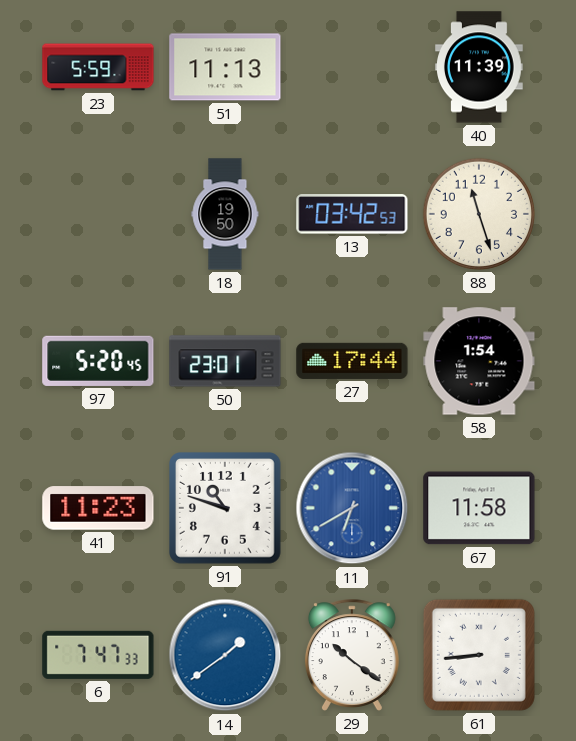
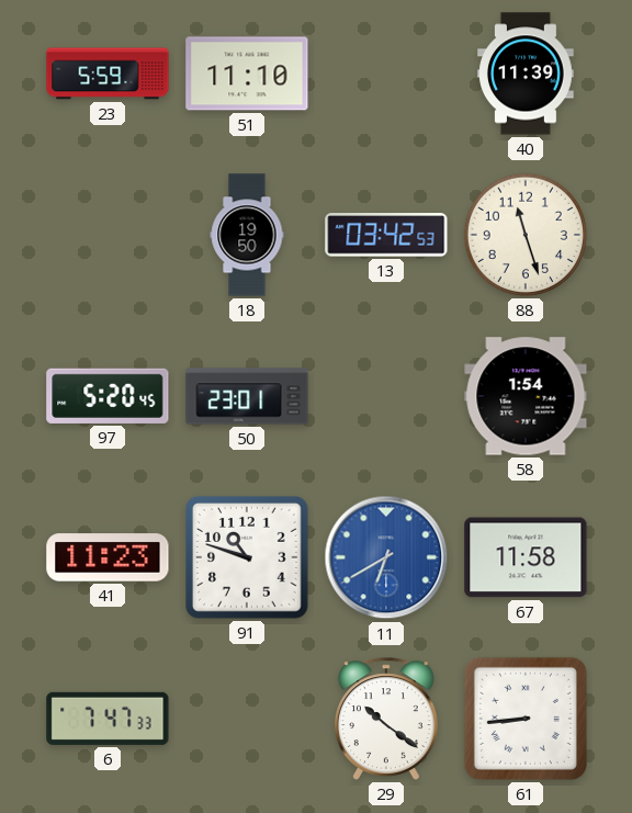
51: 11:13 -> 11:10
27: 17:44 -> none
14: 1:39 -> none
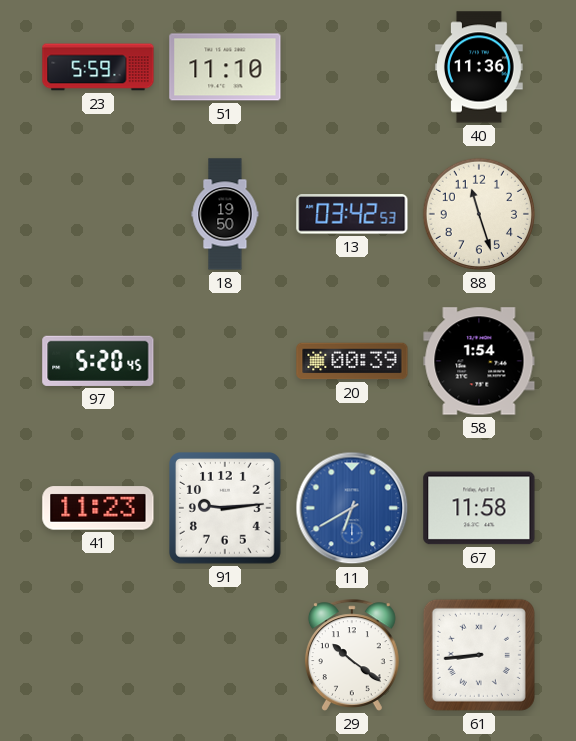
40: 11:39 -> 11:36
50: 23:01 -> none
20: none -> 00:39
91: 10:48 -> 9:14
6: 7:47 -> none
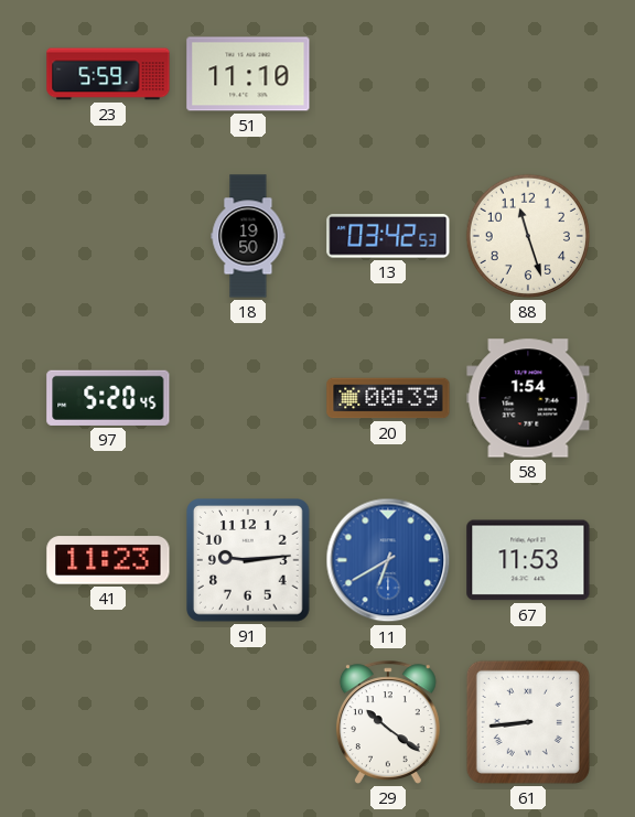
40: 11:36 -> none
67: 11:58 -> 11:53
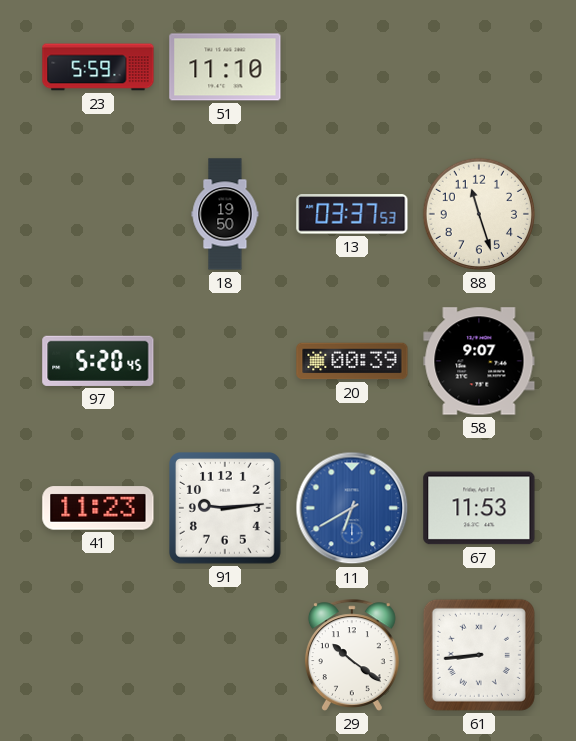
13: 03:42 -> 03:37
58: 1:54 -> 9:07
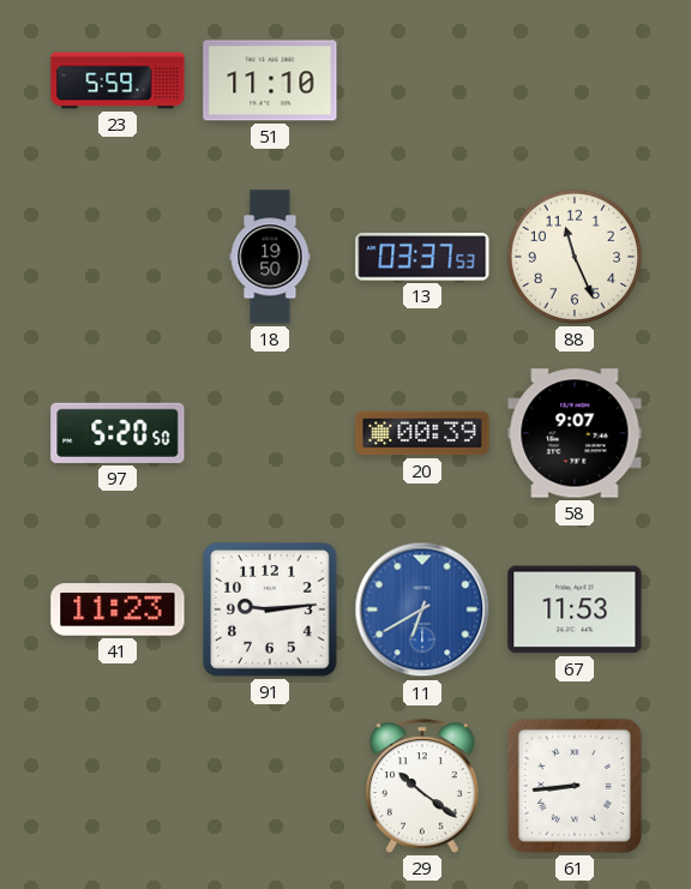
88: 11:27 -> 11:26
97: 5:20:45 -> 5:20:50
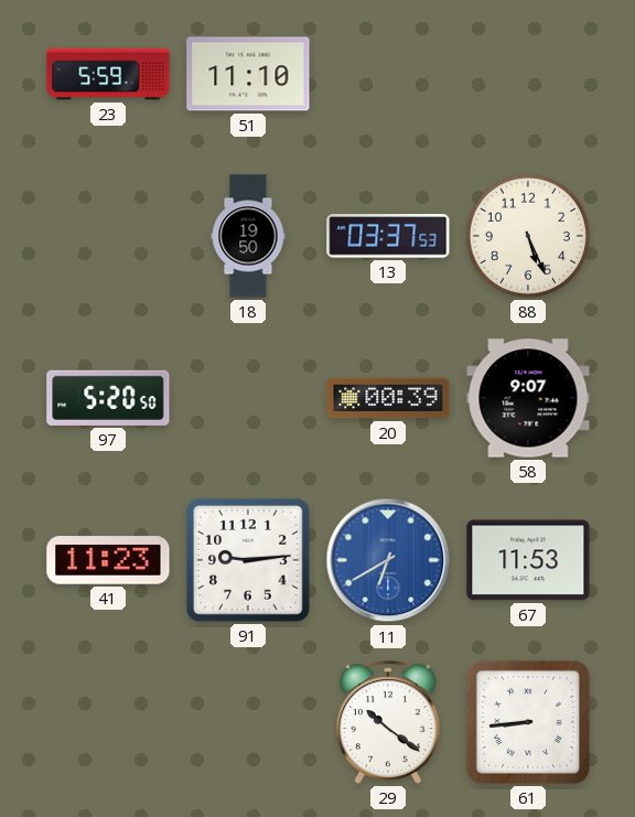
88: 11:26 -> 5:26
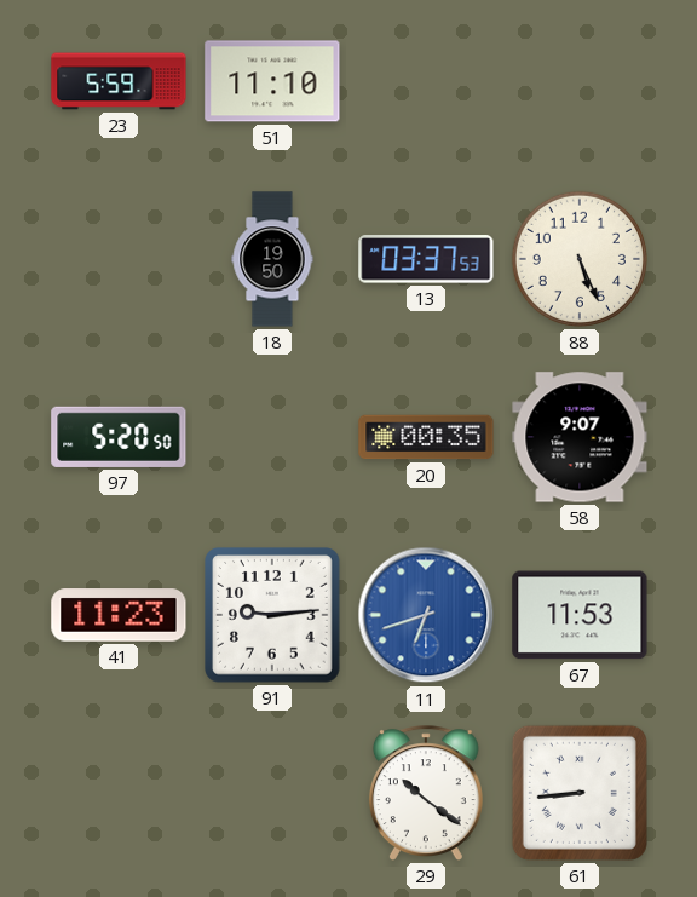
20: 00:39 -> 00:35
11: 6:40 -> 6:42
